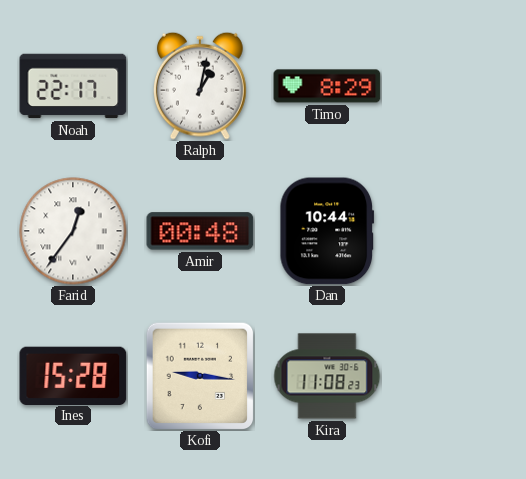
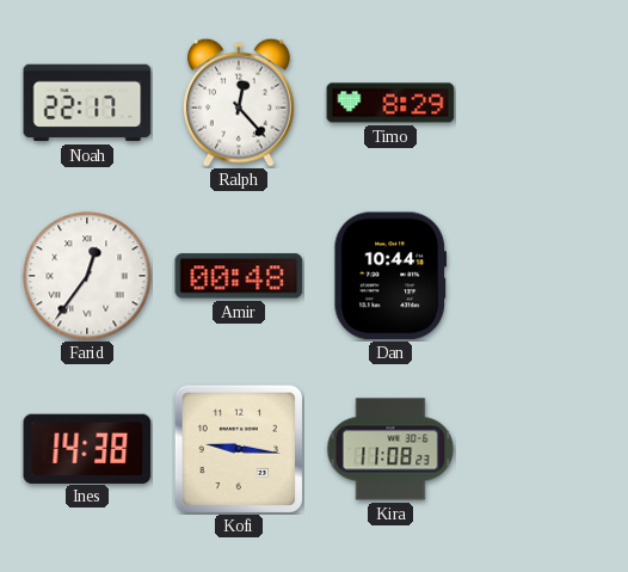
Ralph: 1:02 -> 12:23
Ines: 15:28 -> 14:38
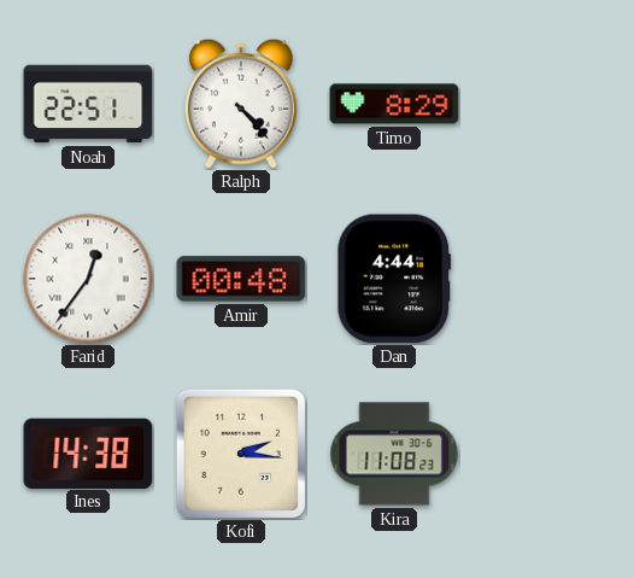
Noah: 22:17 -> 22:51
Ralph: 12:23 -> 4:23
Dan: 10:44 -> 4:44
Kofi: 9:16 -> 2:16
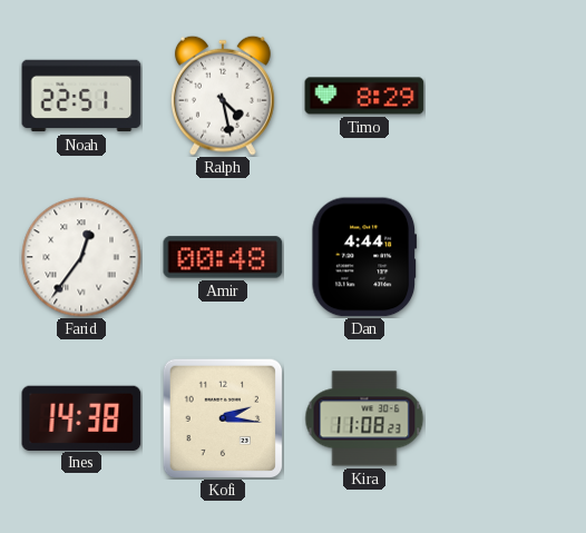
Ralph: 4:23 -> 4:28
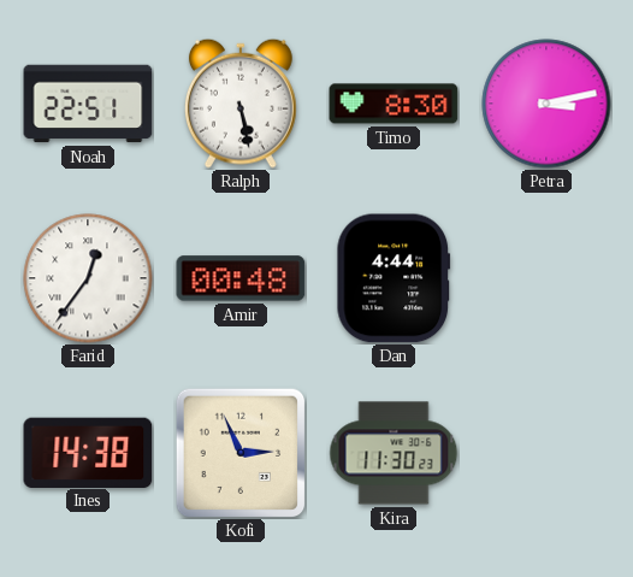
Ralph: 4:28 -> 5:28
Timo: 8:29 -> 8:30
Petra: none -> 3:13
Kofi: 2:16 -> 2:56
Kira: 11:08 -> 11:30
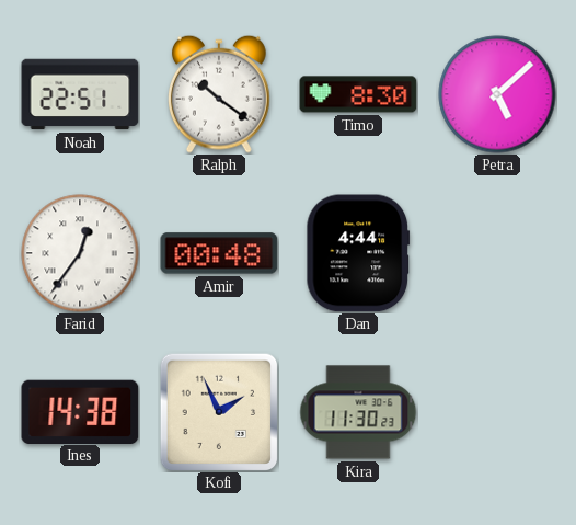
Ralph: 5:28 -> 10:21
Petra: 3:13 -> 5:08
Kofi: 2:56 -> 1:56
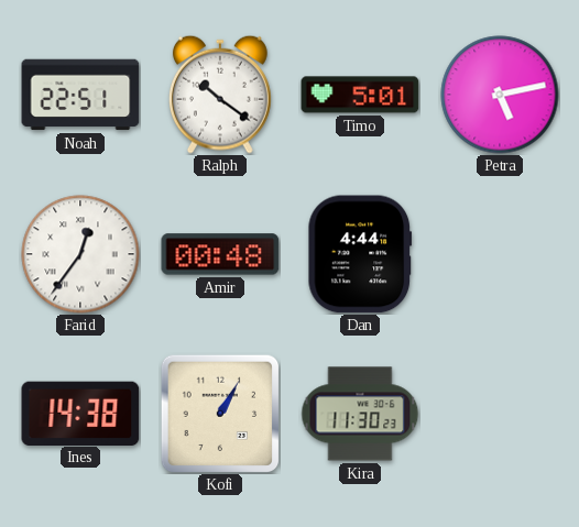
Timo: 8:30 -> 5:01
Petra: 5:08 -> 5:13
Kofi: 1:56 -> 1:05
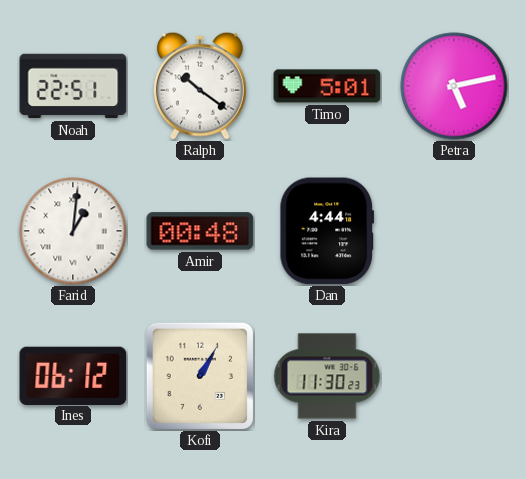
Farid: 12:36 -> 1:01
Ines: 14:38 -> 06:12
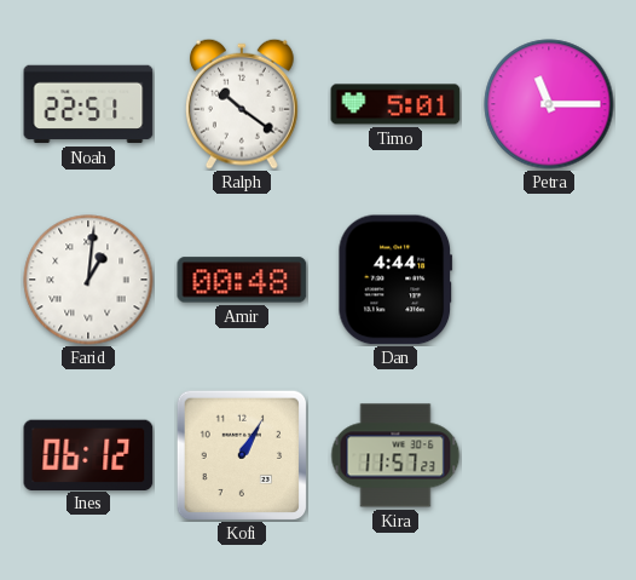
Petra: 5:13 -> 11:15
Kira: 11:30 -> 11:57
